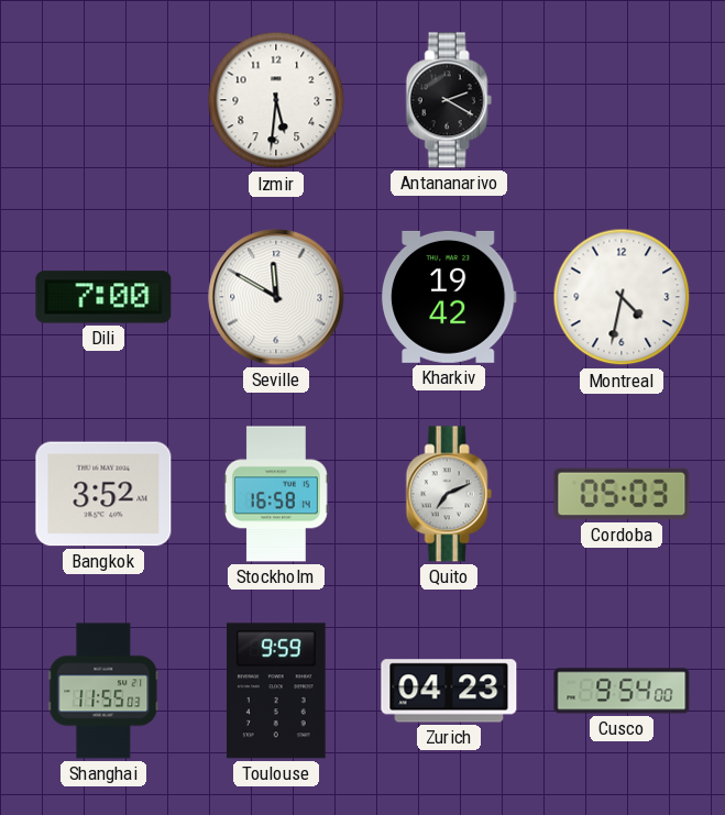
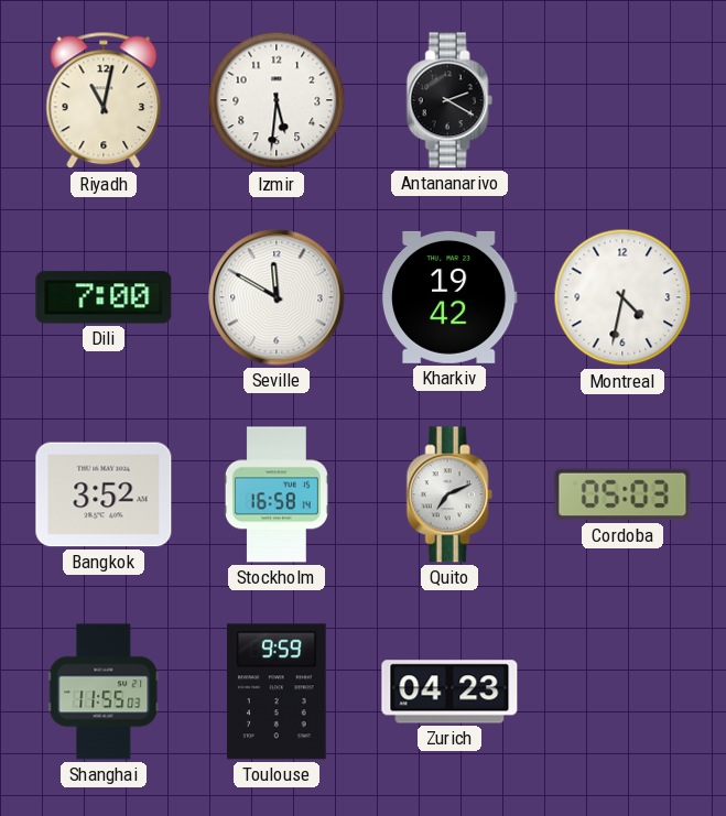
Riyadh: none -> 11:02
Cusco: 9:54 -> none
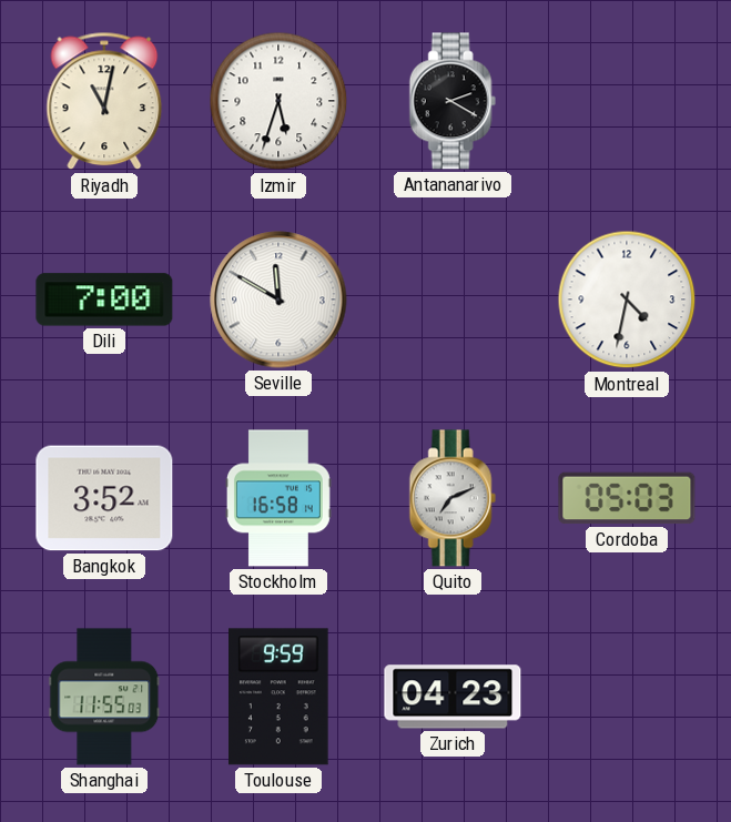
Izmir: 5:31 -> 5:33
Kharkiv: 19:42 -> none
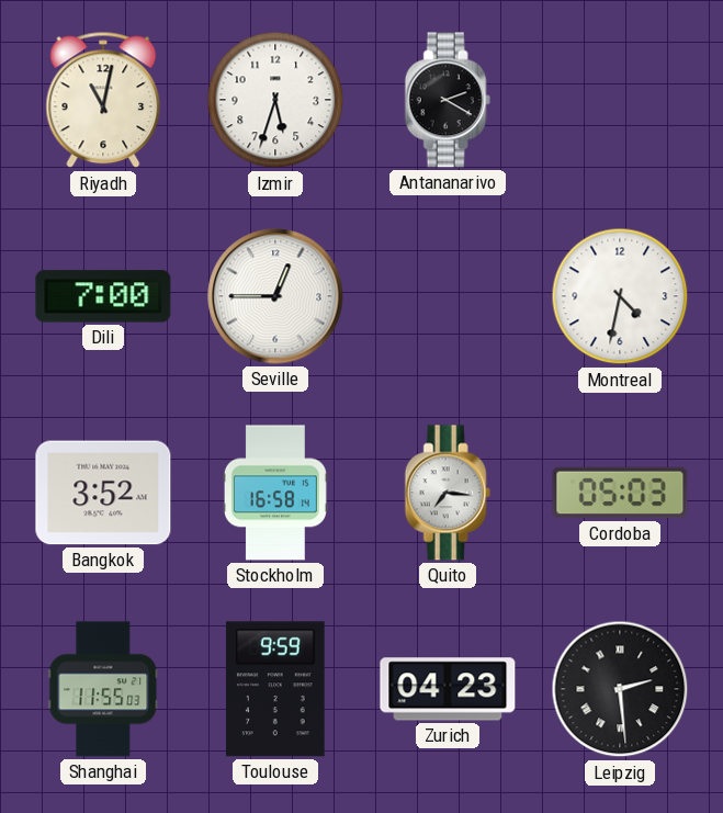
Seville: 11:50 -> 12:45
Quito: 7:11 -> 7:16
Leipzig: none -> 2:29
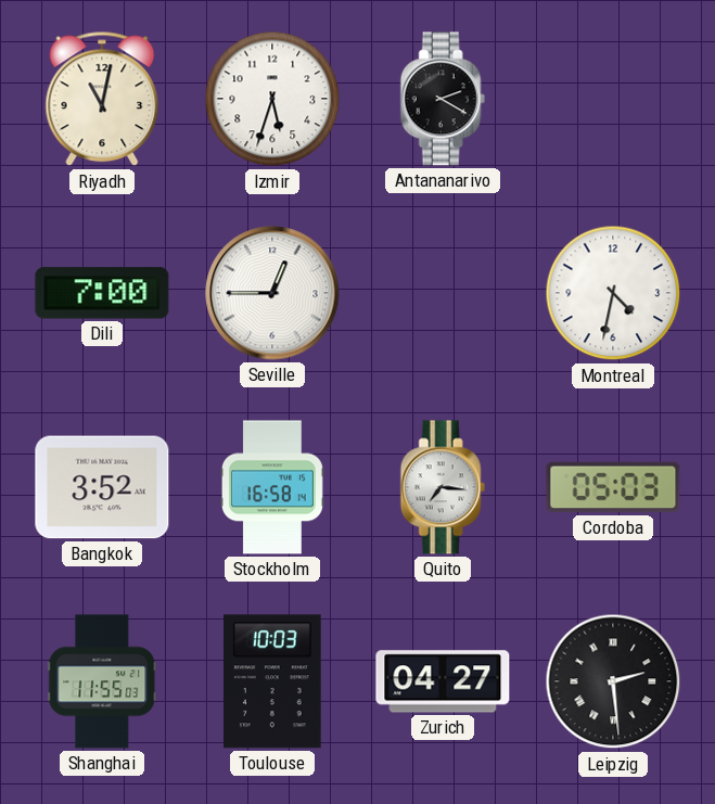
Toulouse: 9:59 -> 10:03
Zurich: 04:23 -> 04:27
